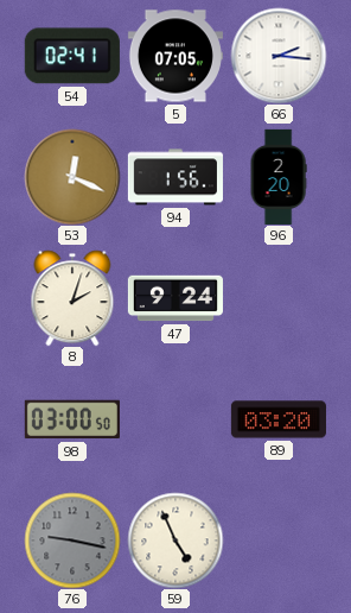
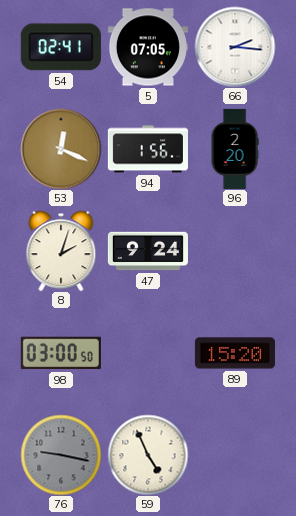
89: 03:20 -> 15:20
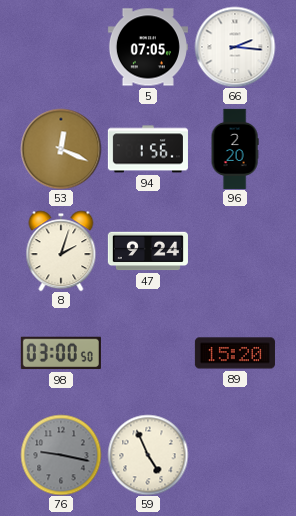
54: 02:41 -> none
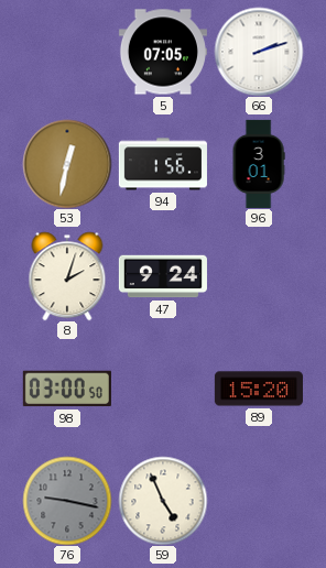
66: 2:16 -> 2:12
53: 12:19 -> 12:32
96: 2:20 -> 3:01
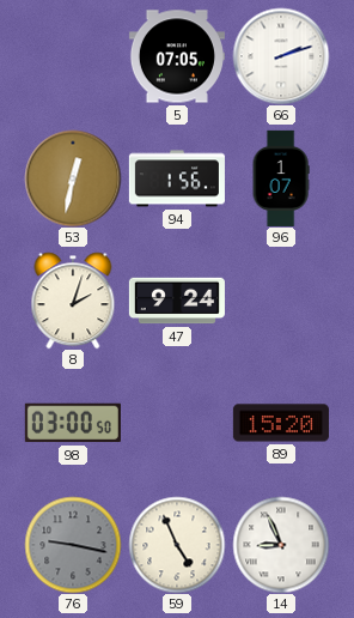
96: 3:01 -> 1:07
14: none -> 8:56
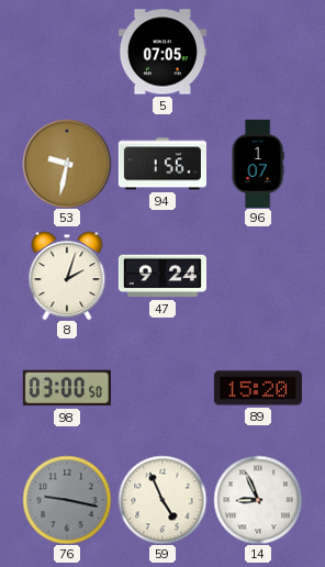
66: 2:12 -> none
53: 12:32 -> 9:32
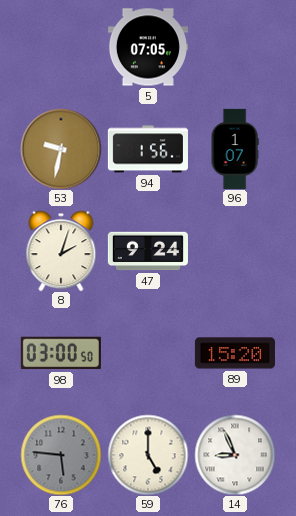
76: 9:17 -> 5:46
59: 4:56 -> 5:00
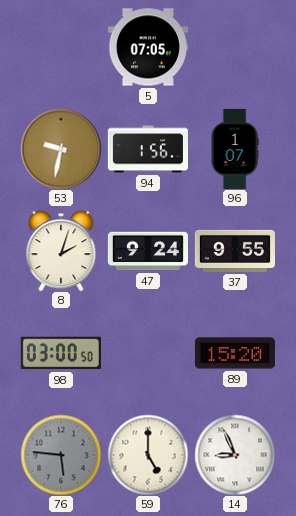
37: none -> 9:55
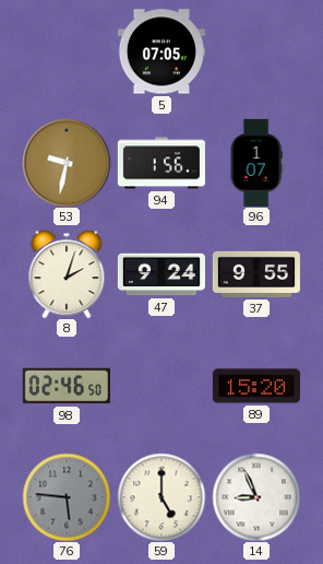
98: 03:00 -> 02:46
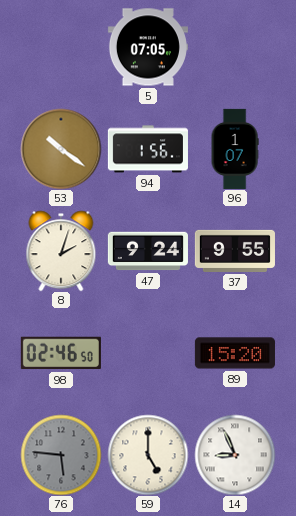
53: 9:32 -> 10:21
